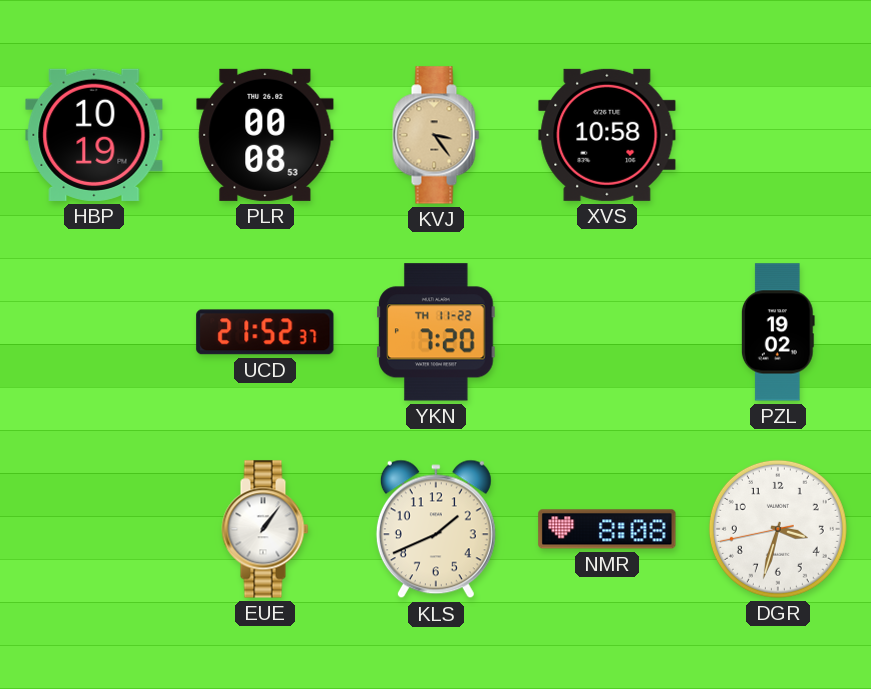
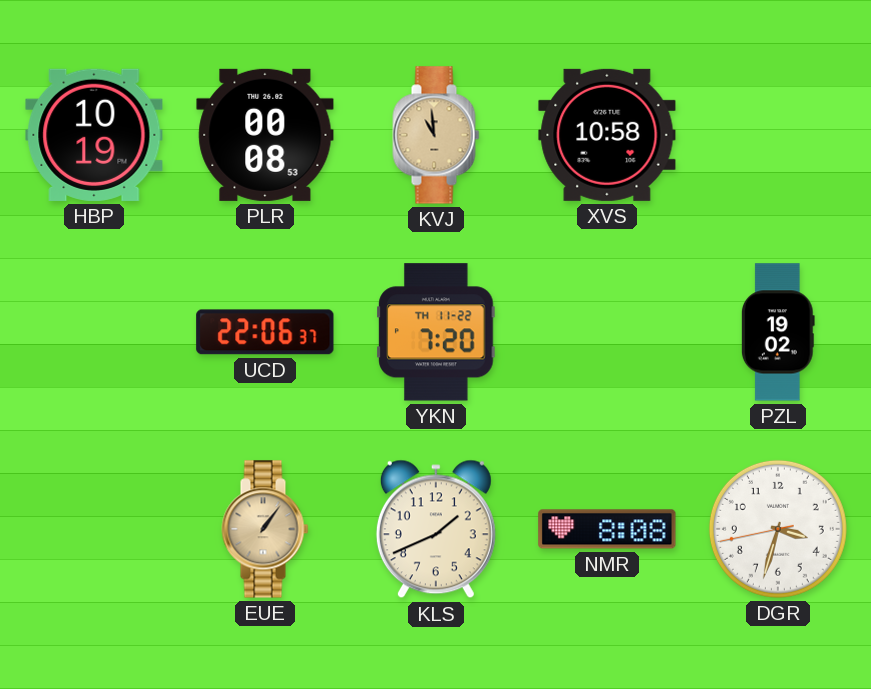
KVJ: 3:24 -> 10:59
UCD: 21:52 -> 22:06
EUE dial: white -> champagne
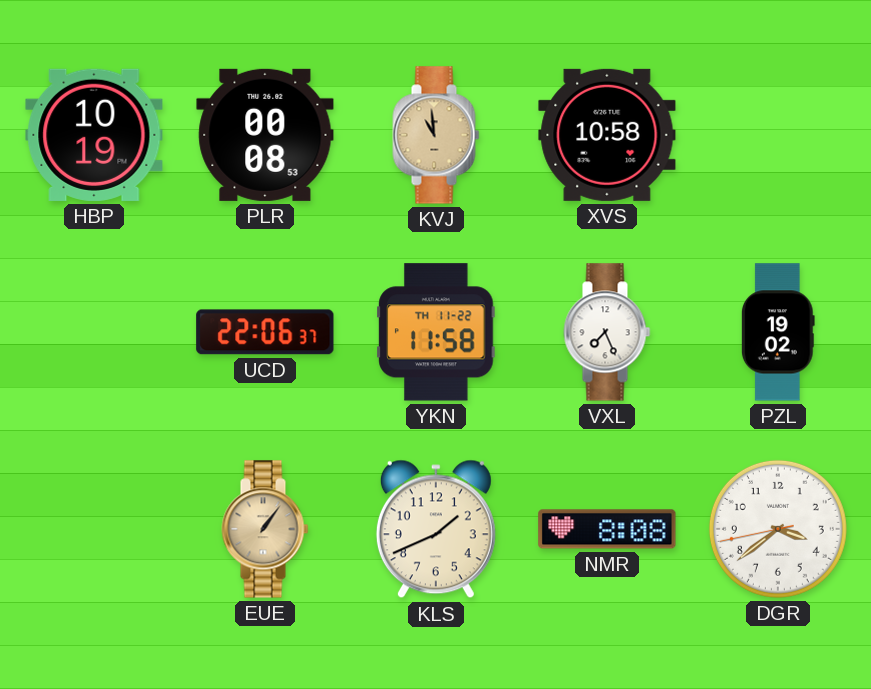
YKN: 7:20 -> 11:58
VXL: none -> 7:26
DGR: 3:32 -> 3:38
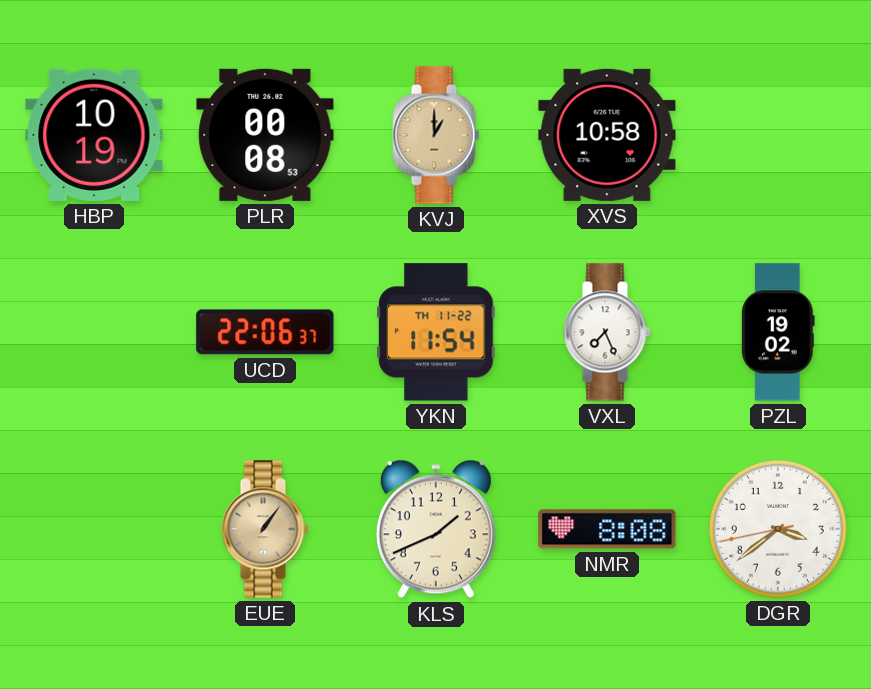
KVJ: 10:59 -> 1:00
YKN: 11:58 -> 11:54
